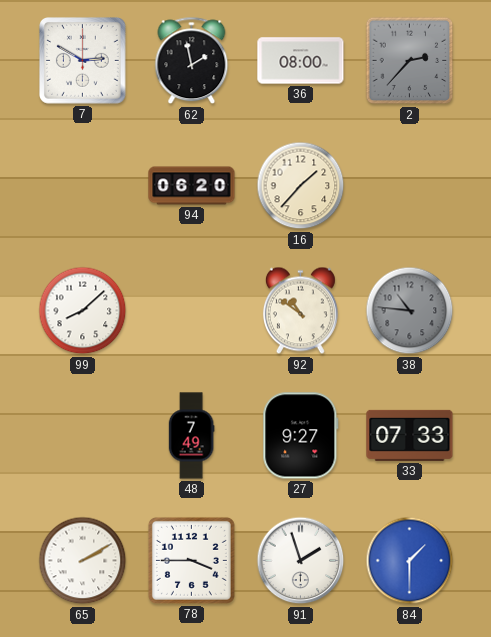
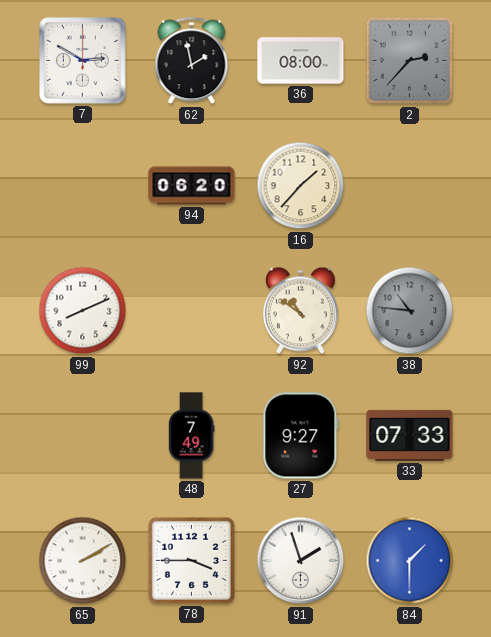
99: 8:08 -> 8:11
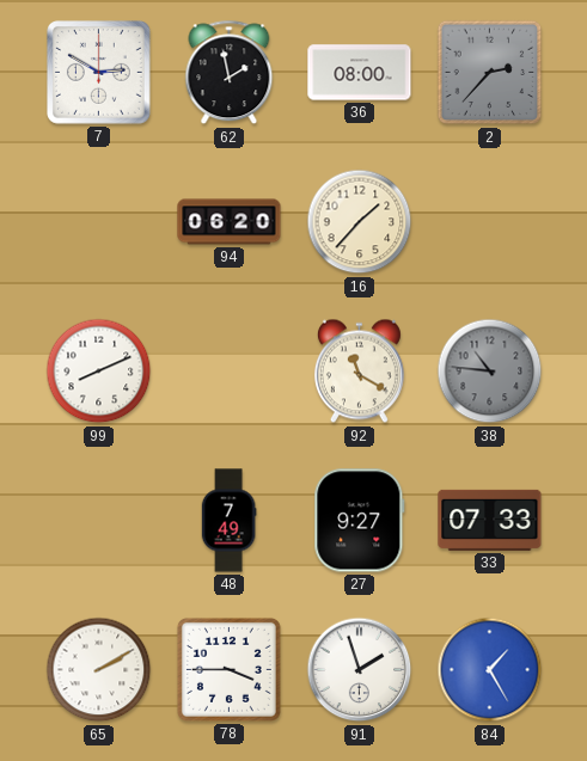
92: 10:51 -> 11:20
84: 1:30 -> 1:25
